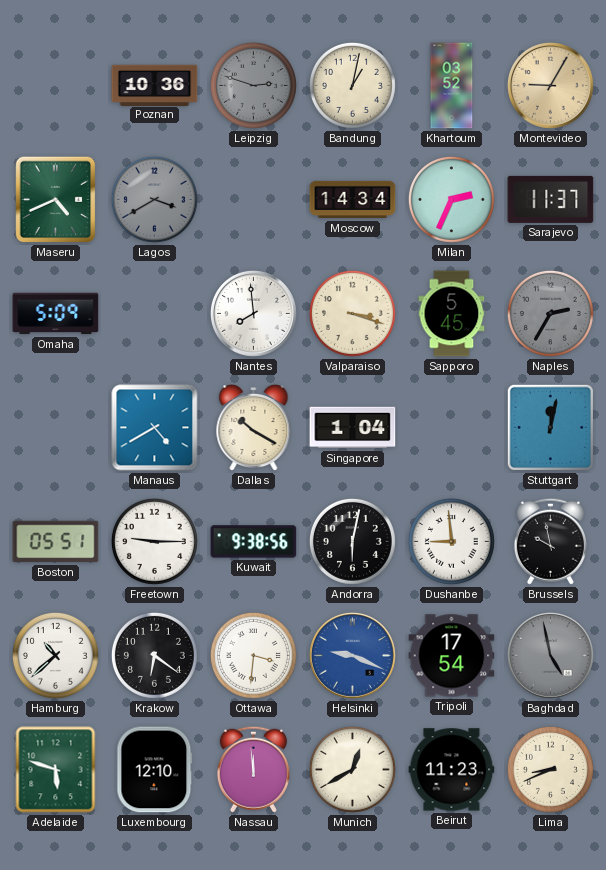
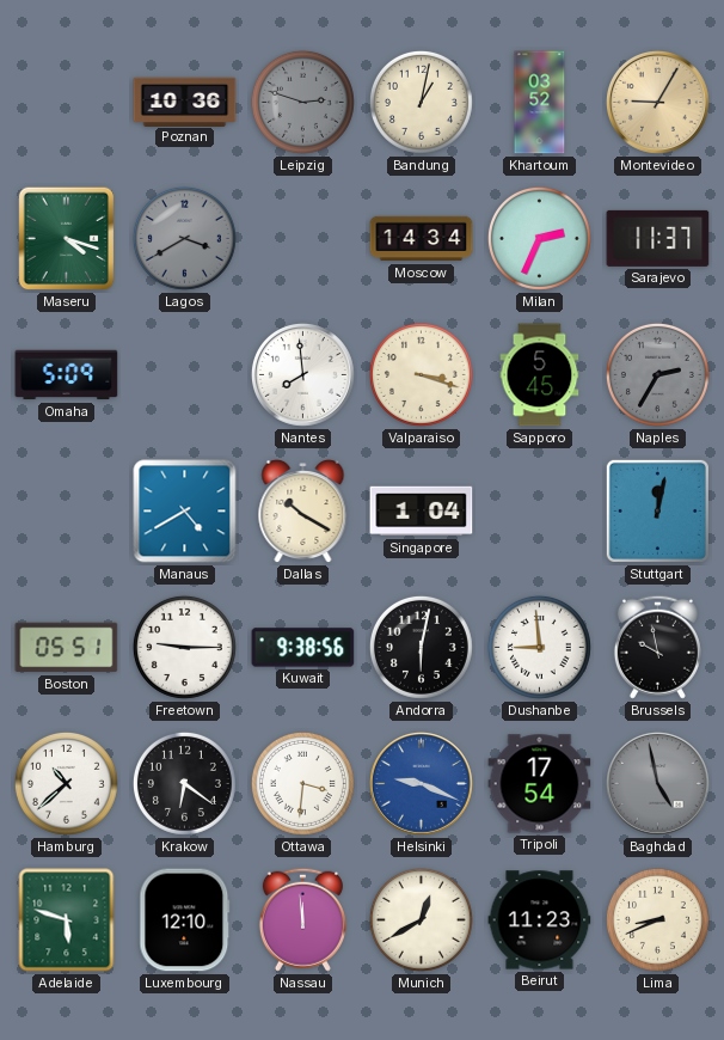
Maseru: 4:41 -> 4:18
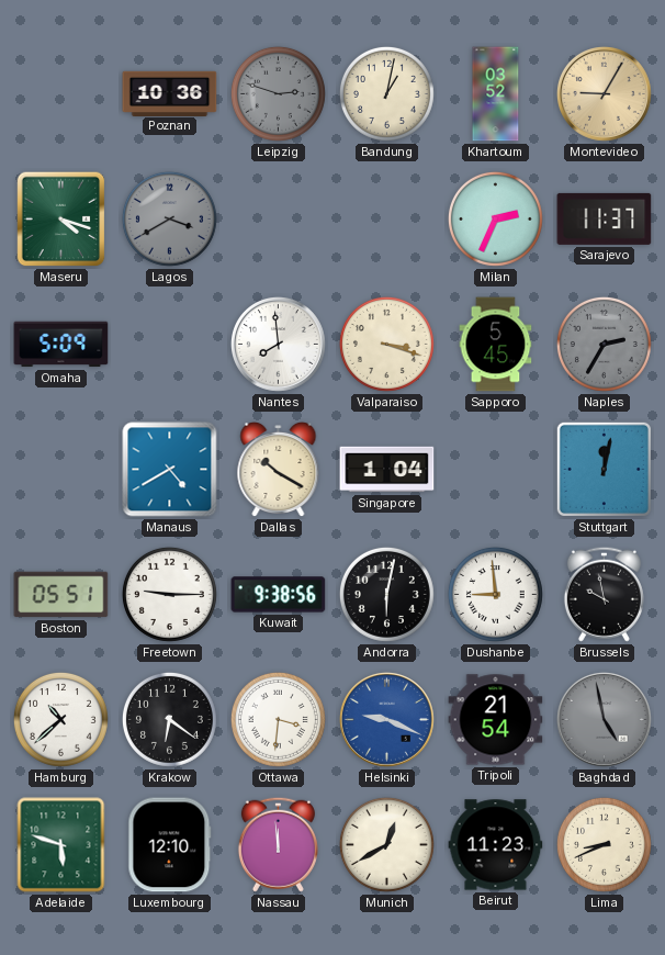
Moscow: 14:34 -> none
Tripoli: 17:54 -> 21:54
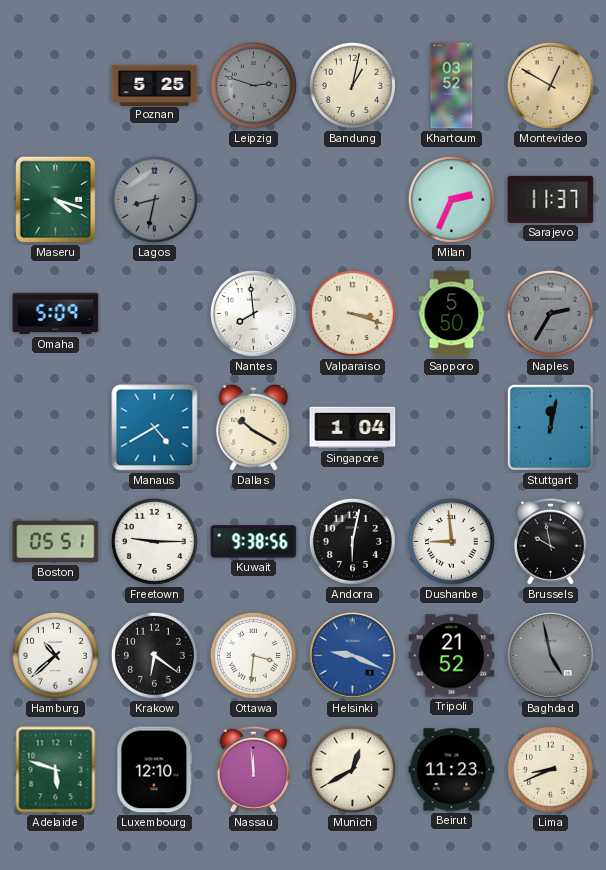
Poznan: 10:36 -> 5:25
Montevideo: 9:05 -> 12:50
Lagos: 3:40 -> 8:32
Sapporo: 5:45 -> 5:50
Tripoli: 21:54 -> 21:52
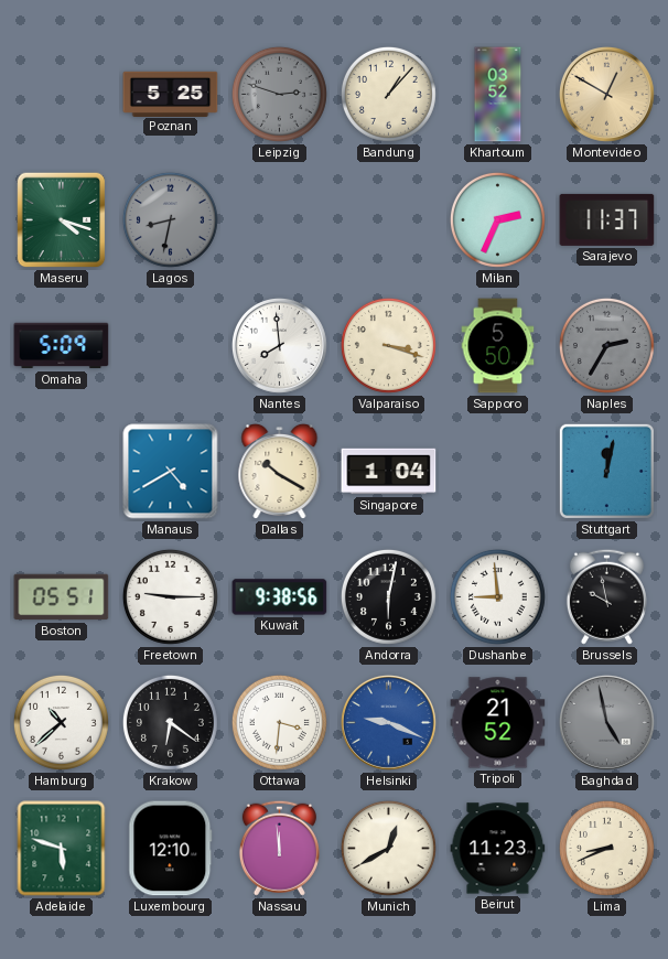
Bandung: 1:02 -> 1:07
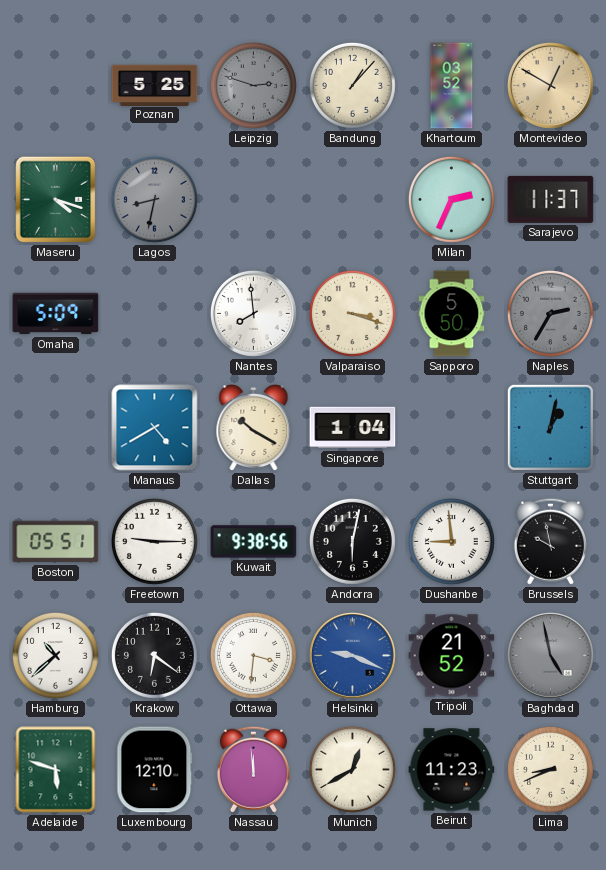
Stuttgart: 12:02 -> 1:02
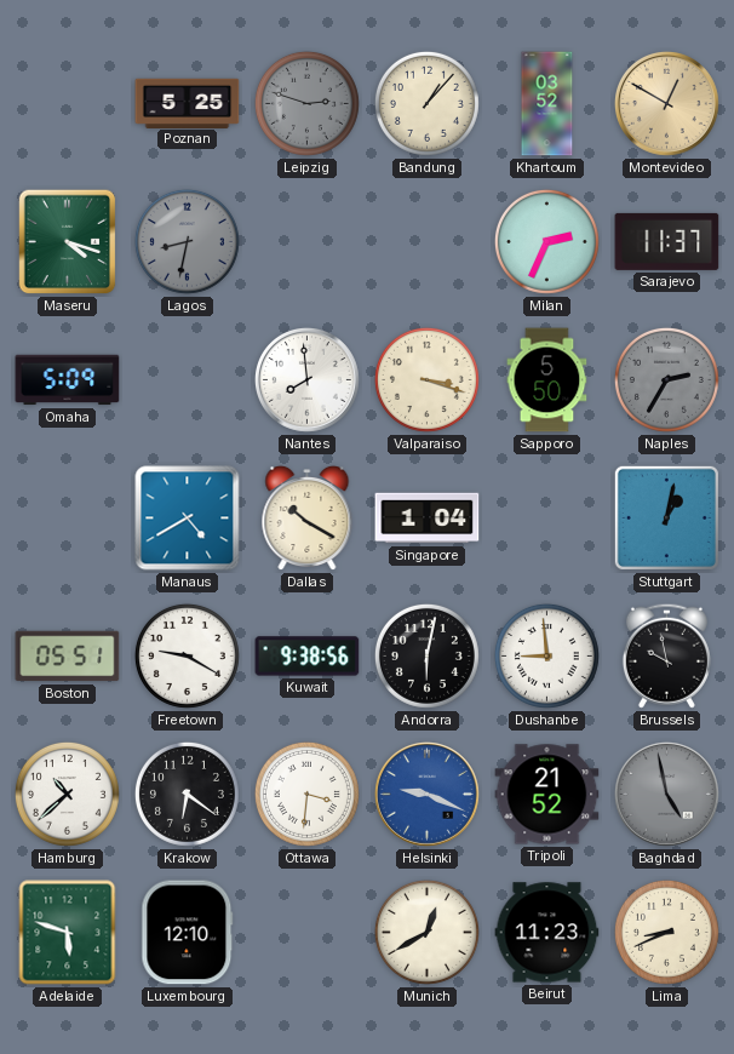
Freetown: 9:15 -> 9:20
Nassau: 11:59 -> none
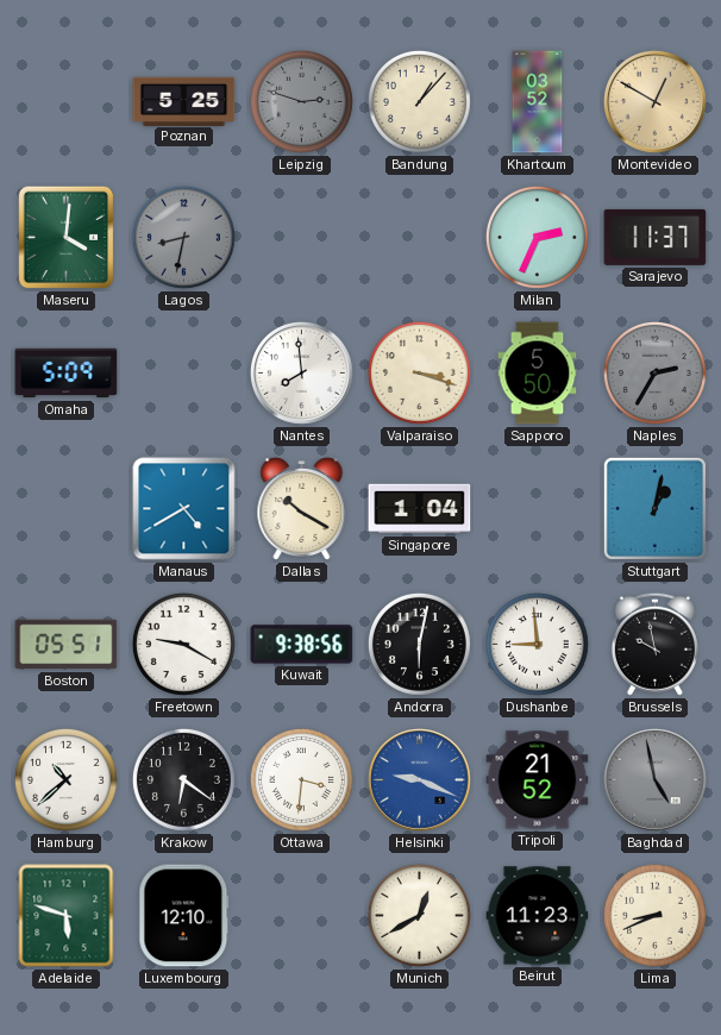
Maseru: 4:18 -> 4:01
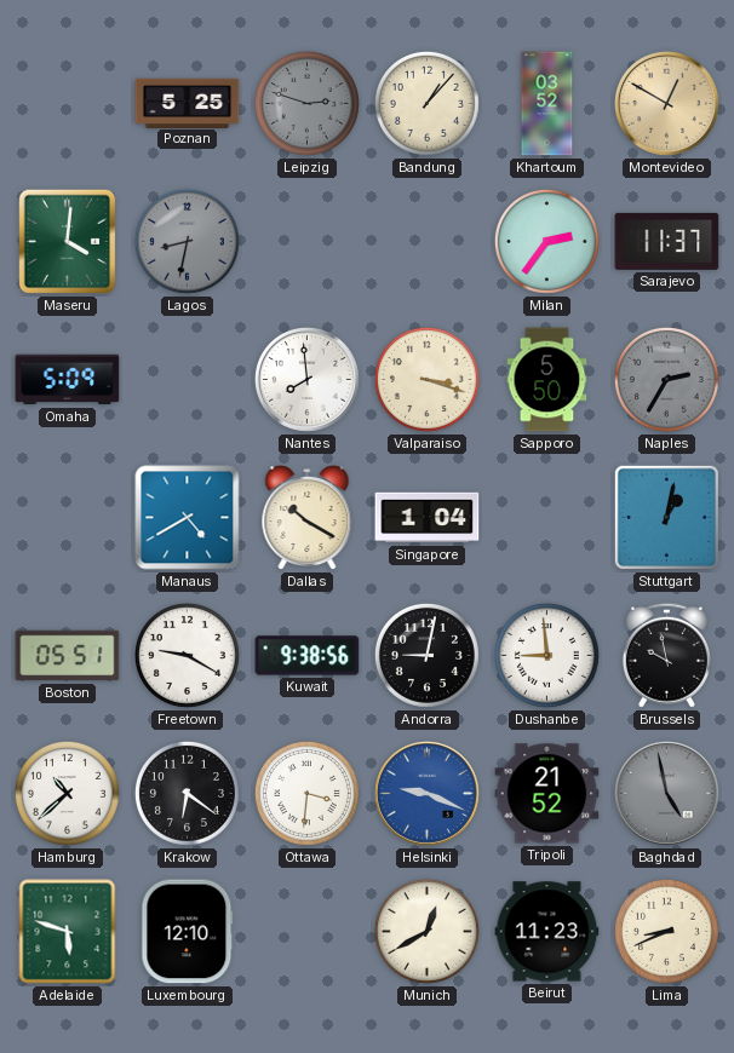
Milan: 2:34 -> 2:36
Andorra: 6:02 -> 9:02
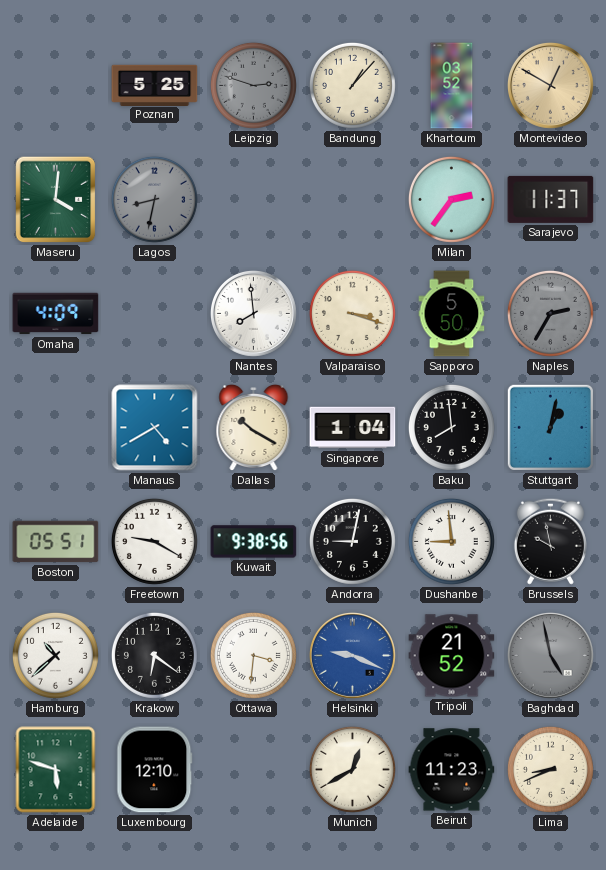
Omaha: 5:09 -> 4:09
Baku: none -> 7:59
